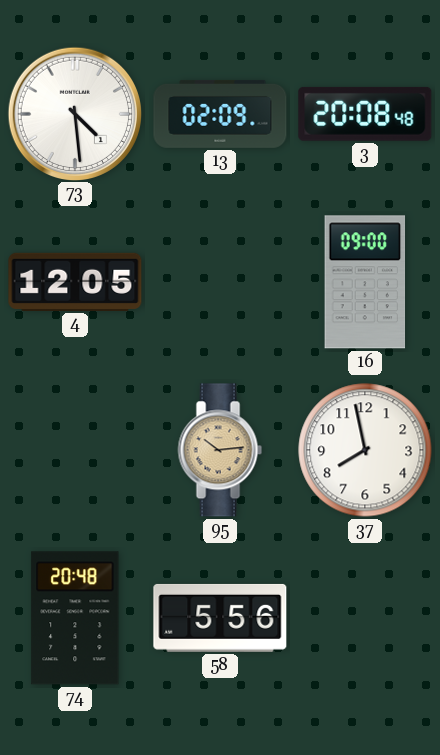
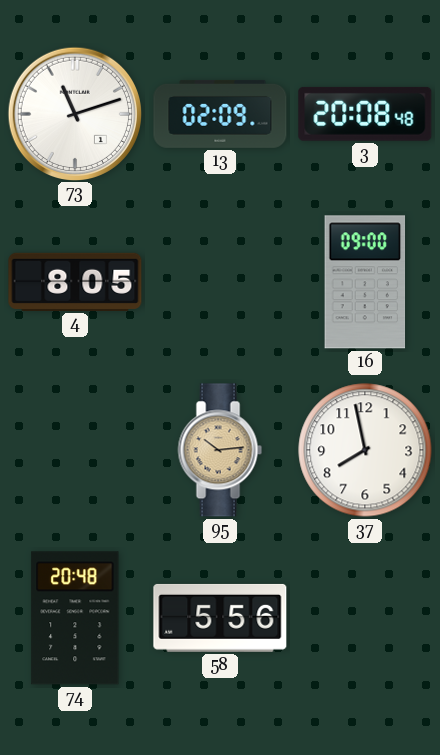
73: 4:29 -> 11:12
4: 12:05 -> 8:05
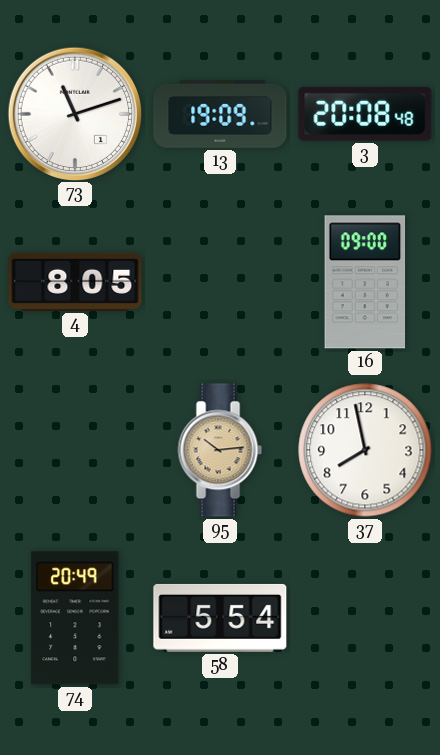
13: 02:09 -> 19:09
74: 20:48 -> 20:49
58: 5:56 -> 5:54
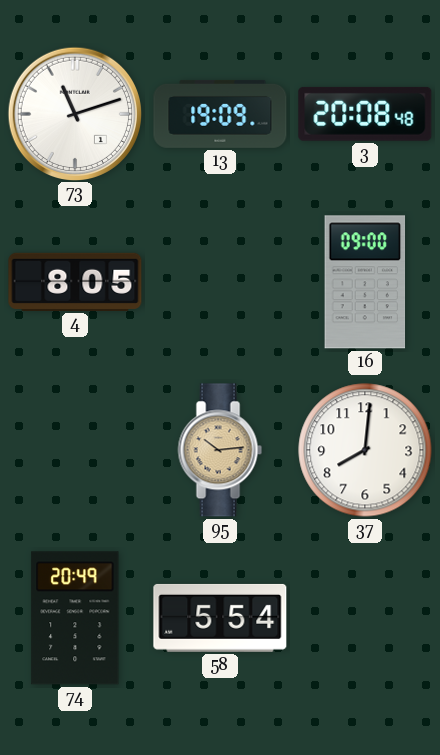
37: 7:58 -> 8:01
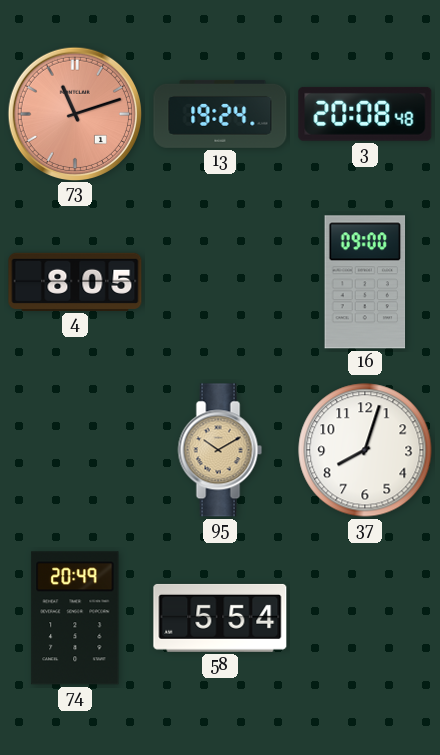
73 dial: white -> salmon
13: 19:09 -> 19:24
95: 10:14 -> 10:10
37: 8:01 -> 8:03
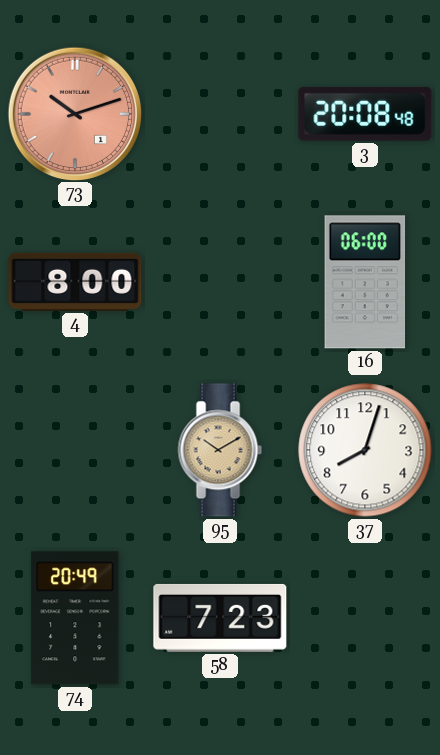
73: 11:12 -> 10:12
13: 19:24 -> none
4: 8:05 -> 8:00
16: 09:00 -> 06:00
58: 5:54 -> 7:23
